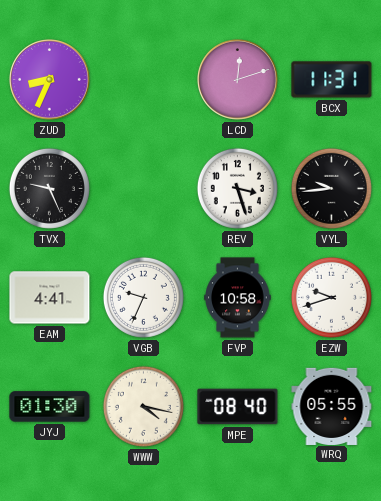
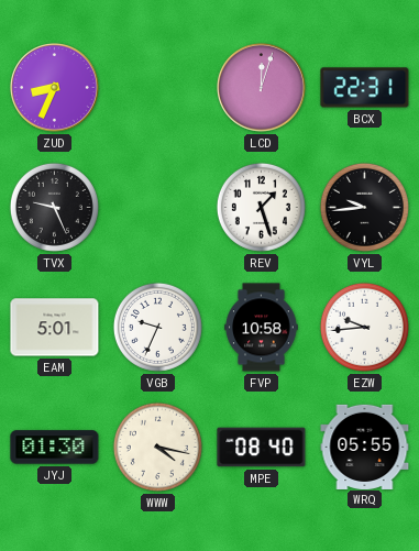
LCD: 12:12 -> 12:03
BCX: 11:31 -> 22:31
REV: 3:27 -> 1:27
EAM: 4:41 -> 5:01
EZW: 9:42 -> 9:44
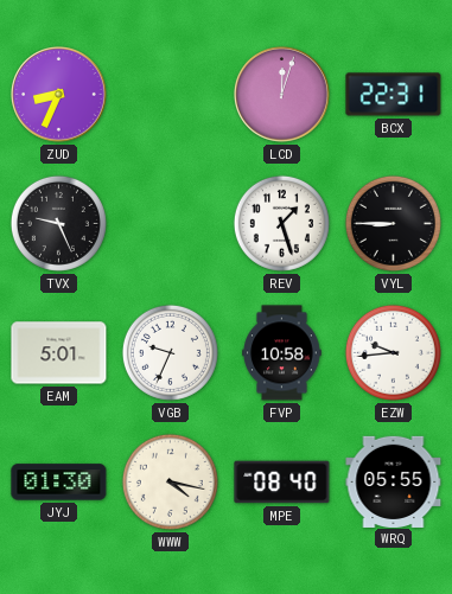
VYL: 9:44 -> 8:45
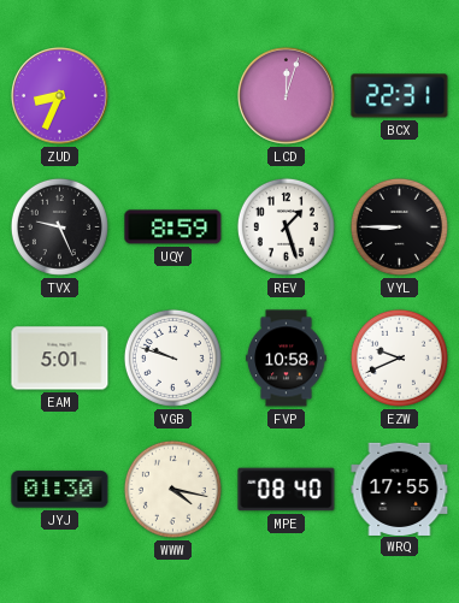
UQY: none -> 8:59
VGB: 9:34 -> 9:48
EZW: 9:44 -> 9:41
WRQ: 05:55 -> 17:55
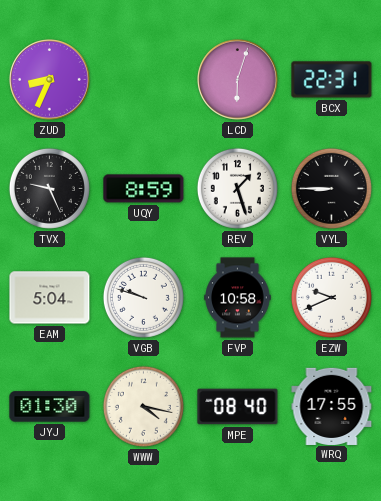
LCD: 12:03 -> 6:03
EAM: 5:01 -> 5:04
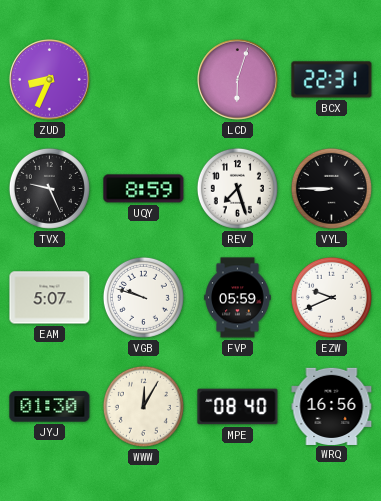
REV: 1:27 -> 7:27
EAM: 5:04 -> 5:07
FVP: 10:58 -> 05:59
WWW: 4:17 -> 12:05
WRQ: 17:55 -> 16:56
